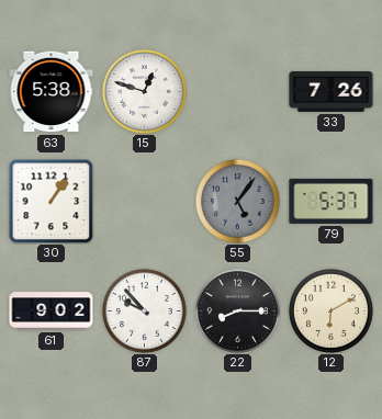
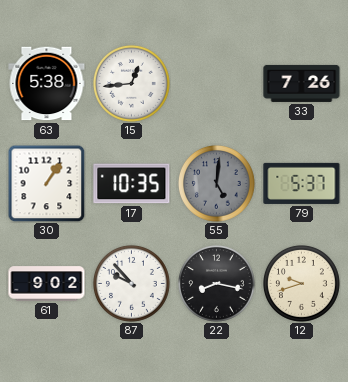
15: 12:48 -> 12:44
17: none -> 10:35
55: 5:06 -> 5:01
22: 8:15 -> 8:17
12: 6:10 -> 9:42
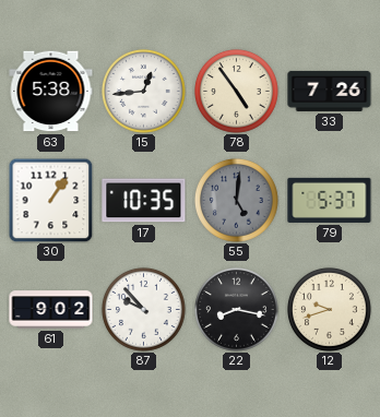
78: none -> 4:54
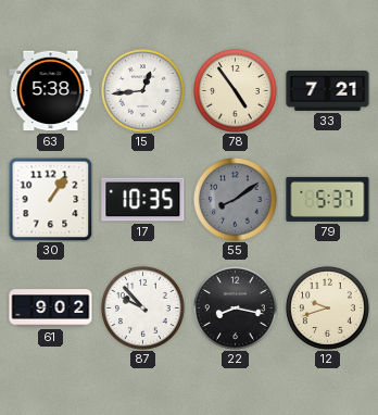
33: 7:26 -> 7:21
55: 5:01 -> 8:09
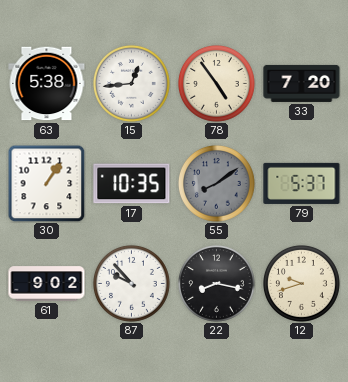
33: 7:21 -> 7:20
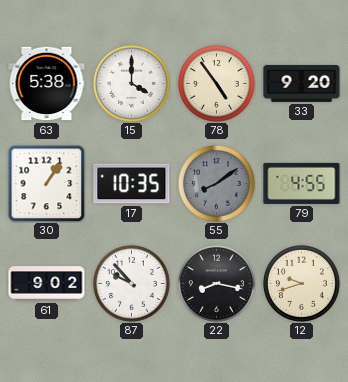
15: 12:44 -> 4:00
33: 7:20 -> 9:20
79: 5:37 -> 4:55
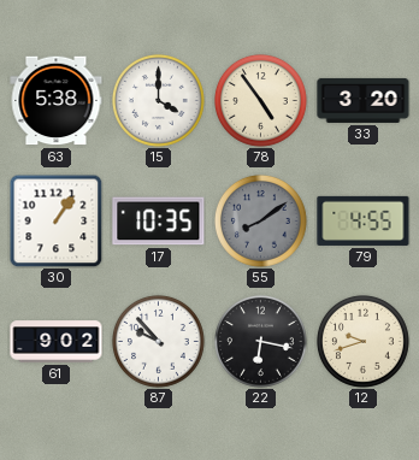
33: 9:20 -> 3:20
22: 8:17 -> 6:17
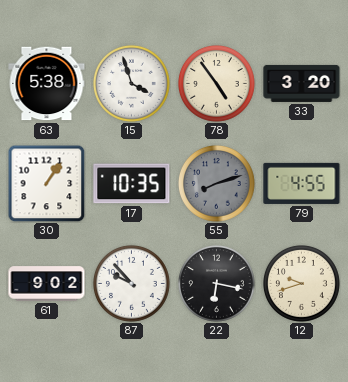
15: 4:00 -> 3:57
55: 8:09 -> 8:12
